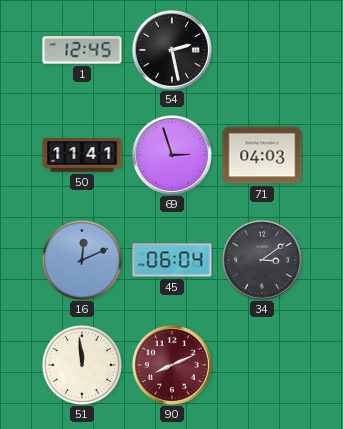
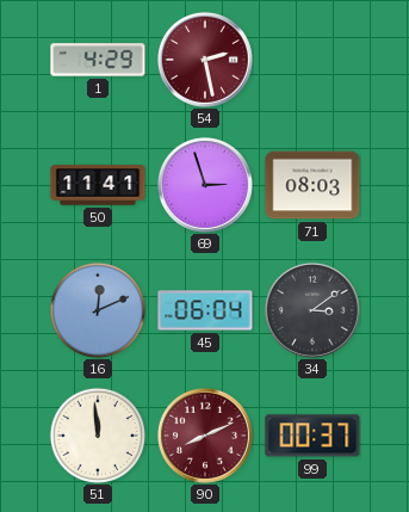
1: 12:45 -> 4:29
54 dial: black -> burgundy
71: 04:03 -> 08:03
99: none -> 00:37
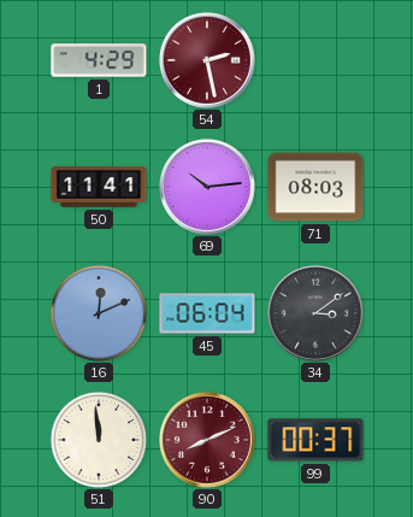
69: 2:57 -> 10:14
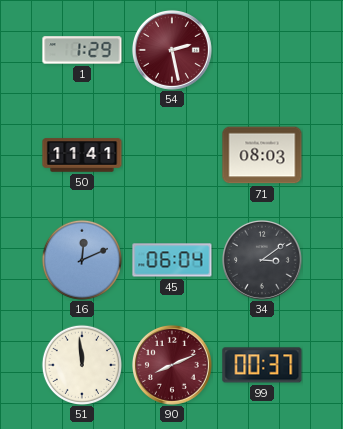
1: 4:29 -> 1:29
69: 10:14 -> none
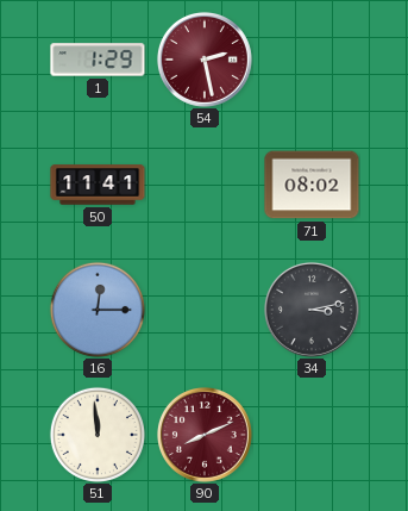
71: 08:03 -> 08:02
16: 12:11 -> 12:15
45: 06:04 -> none
34: 3:09 -> 3:13
99: 00:37 -> none
